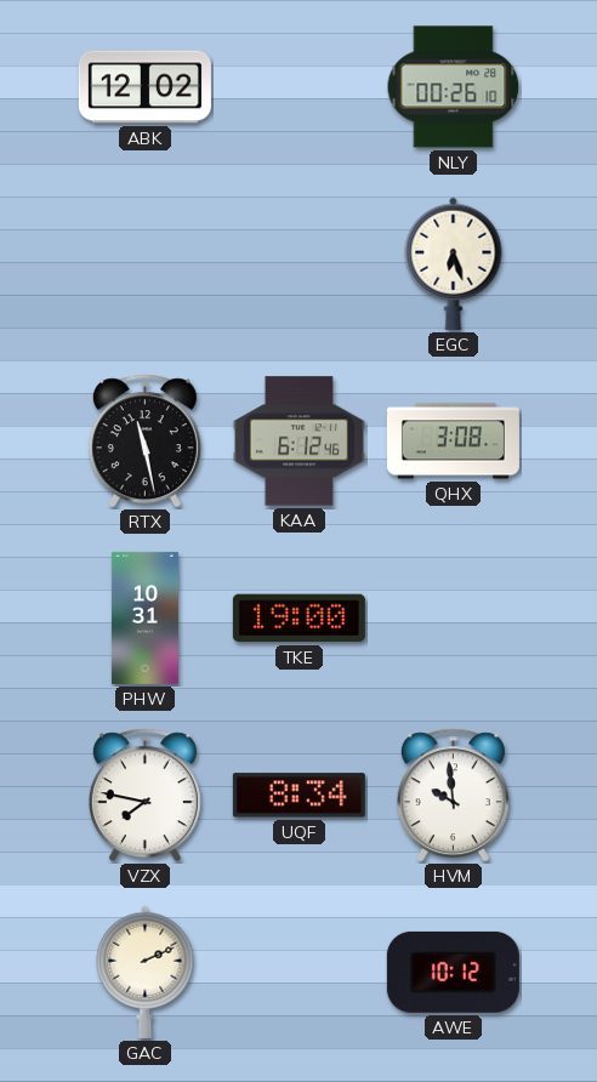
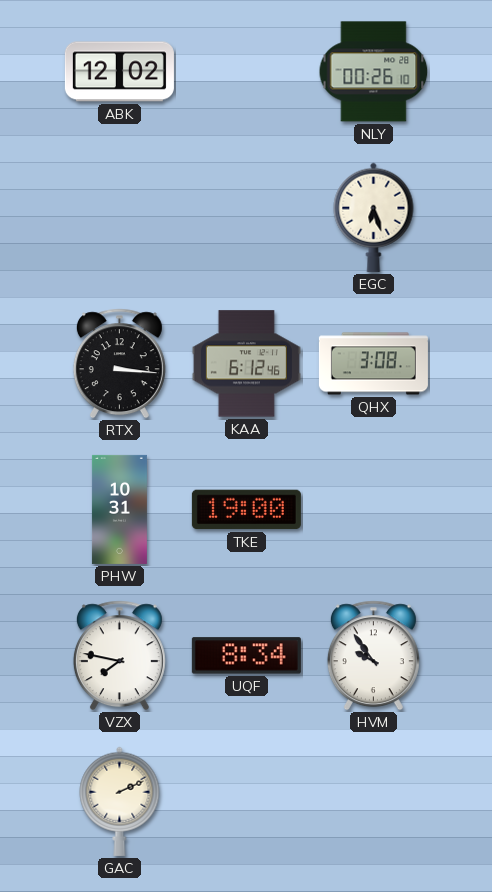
RTX: 11:28 -> 3:16
HVM: 9:59 -> 9:54
AWE: 10:12 -> none
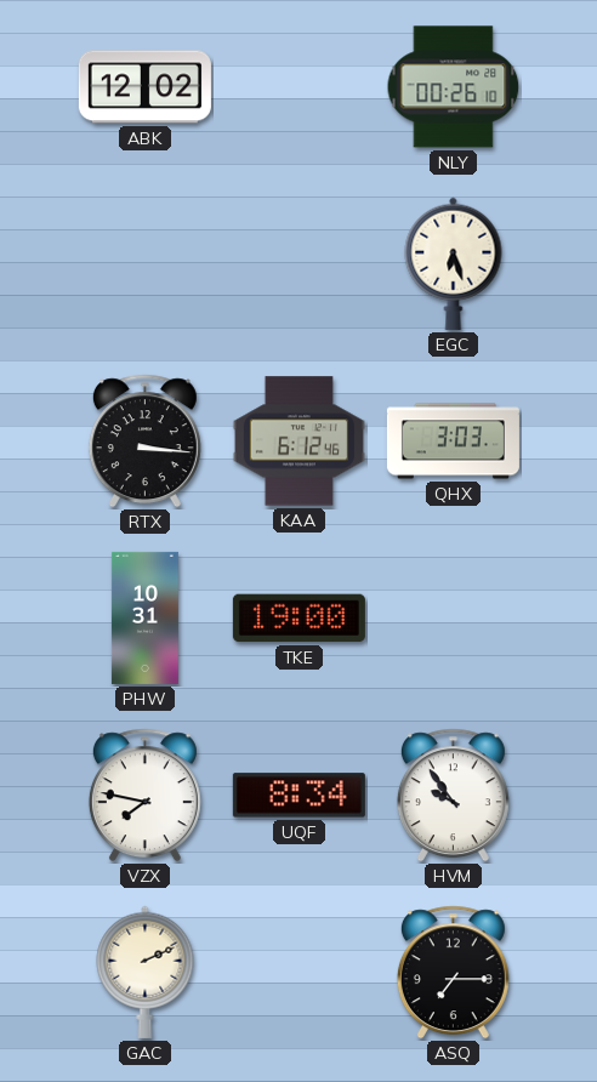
QHX: 3:08 -> 3:03
ASQ: none -> 7:15
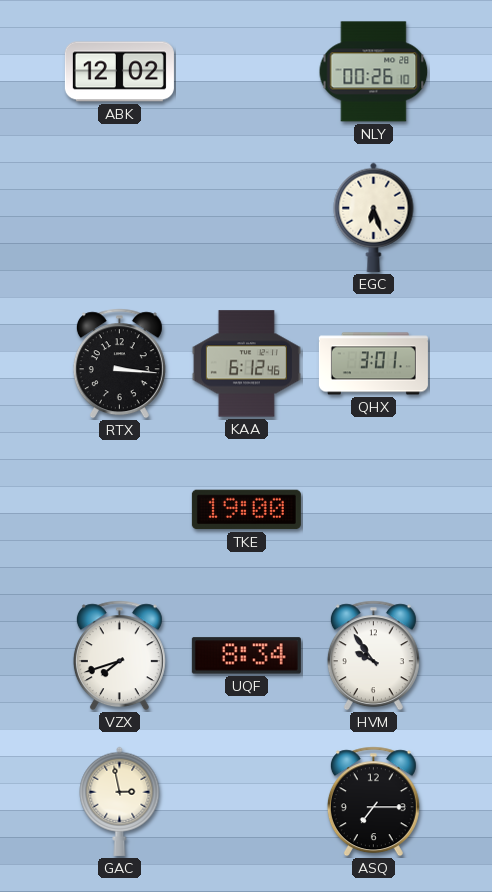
QHX: 3:03 -> 3:01
PHW: 10:31 -> none
VZX: 7:47 -> 7:42
GAC: 2:11 -> 2:58
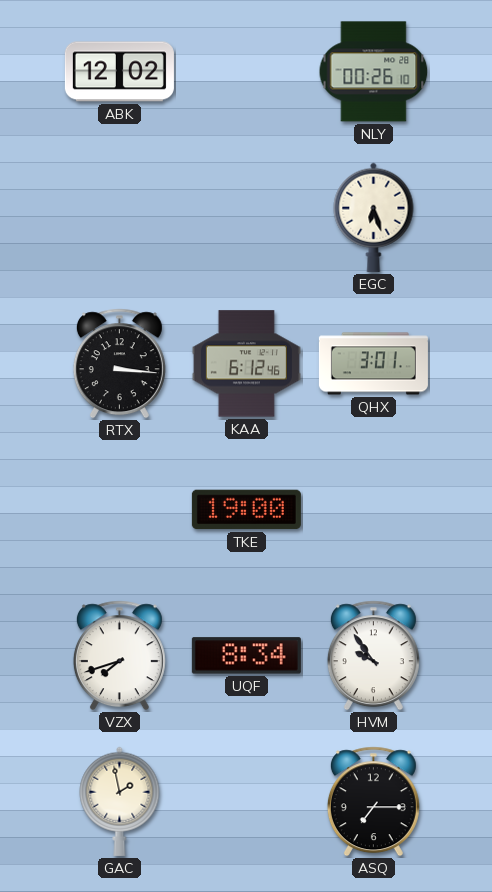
GAC: 2:58 -> 1:58
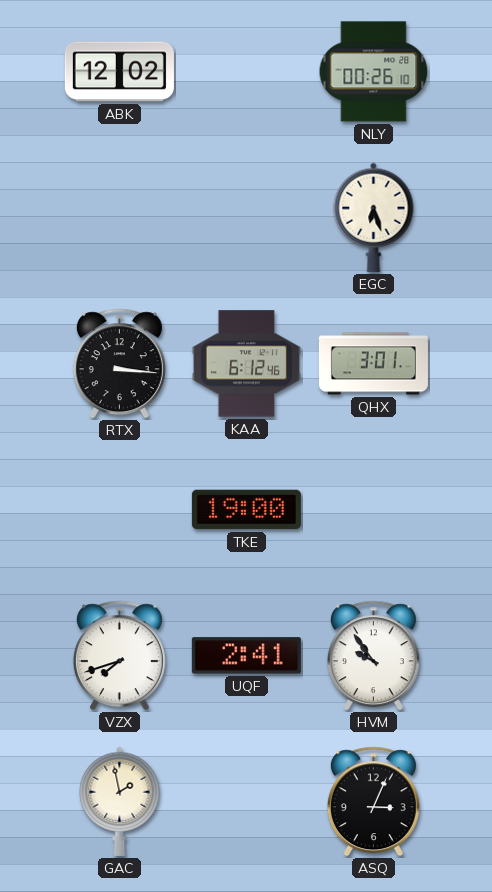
UQF: 8:34 -> 2:41
ASQ: 7:15 -> 3:04
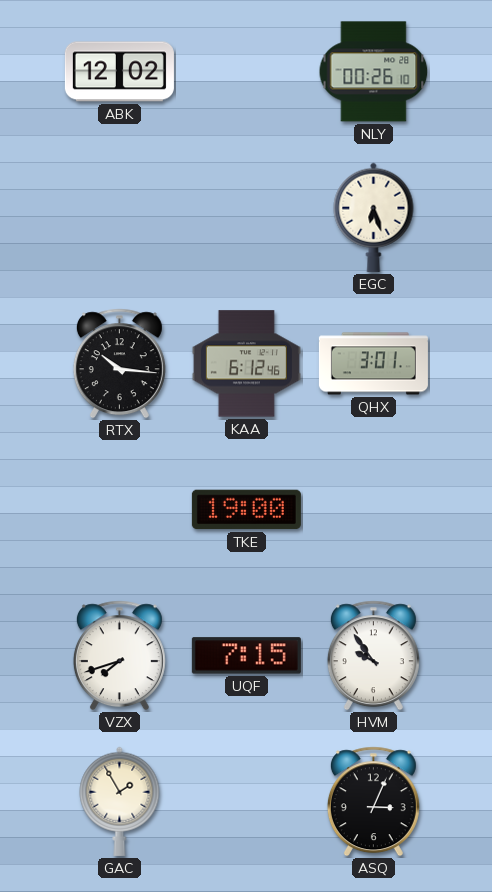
RTX: 3:16 -> 10:16
UQF: 2:41 -> 7:15
GAC: 1:58 -> 1:55
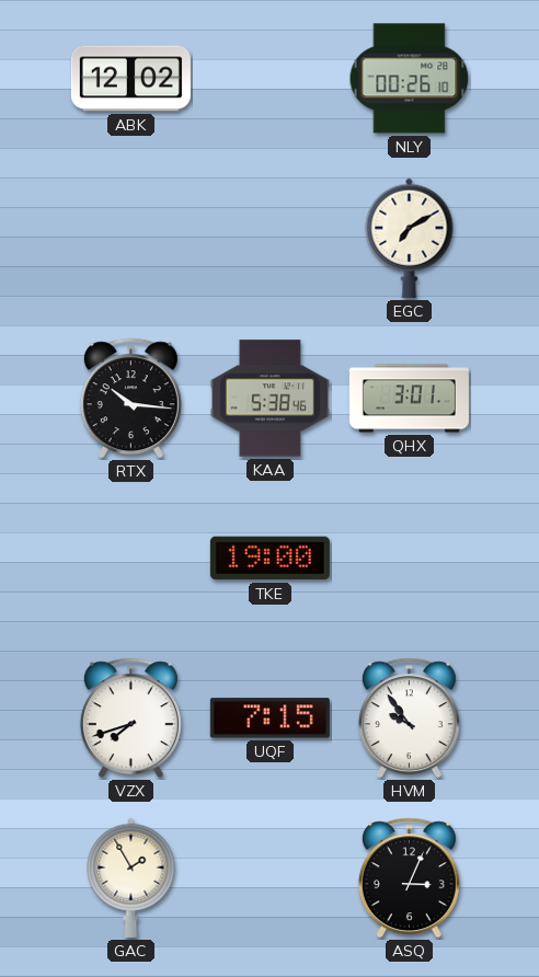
EGC: 6:27 -> 7:10
KAA: 6:12 -> 5:38
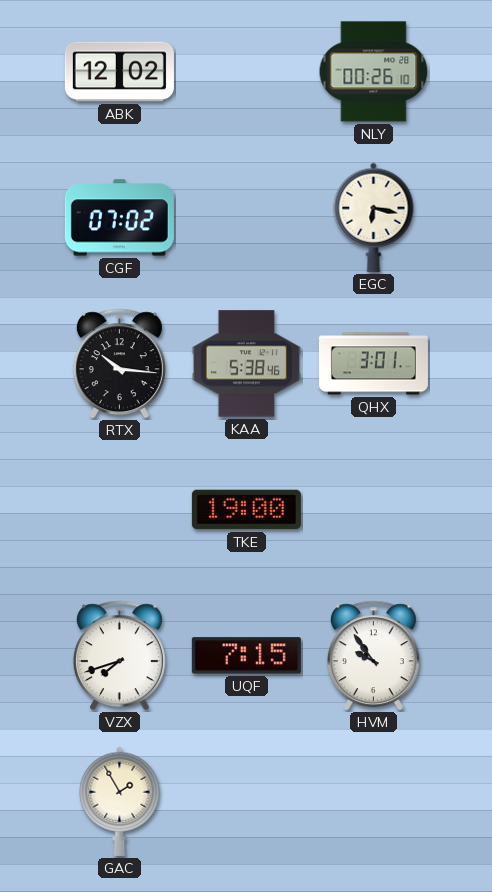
CGF: none -> 07:02
EGC: 7:10 -> 6:17
ASQ: 3:04 -> none
